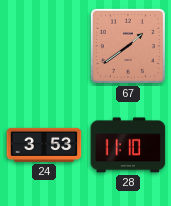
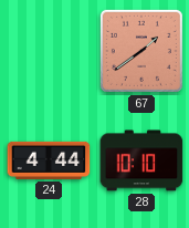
24: 3:53 -> 4:44
28: 11:10 -> 10:10
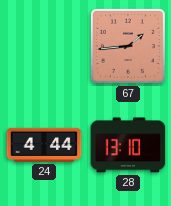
67: 1:39 -> 1:44
28: 10:10 -> 13:10
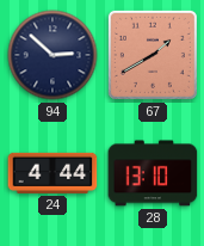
94: none -> 2:52
67: 1:44 -> 1:40
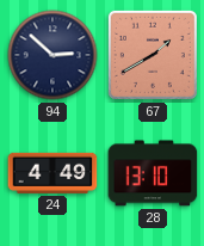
24: 4:44 -> 4:49
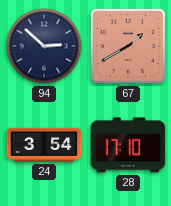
24: 4:49 -> 3:54
28: 13:10 -> 17:10
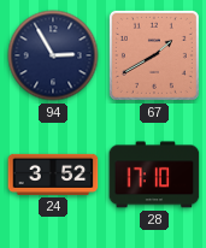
94: 2:52 -> 2:55
24: 3:54 -> 3:52
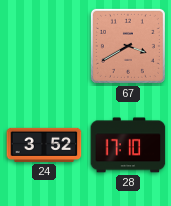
94: 2:55 -> none
67: 1:40 -> 3:40
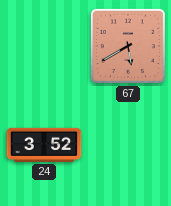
67: 3:40 -> 5:40
28: 17:10 -> none
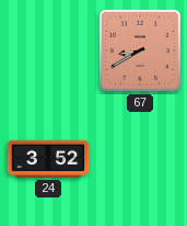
67: 5:40 -> 8:40
